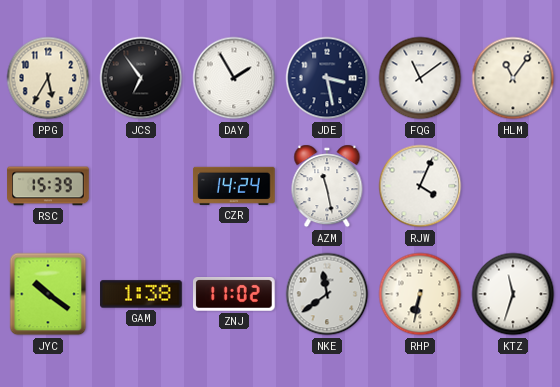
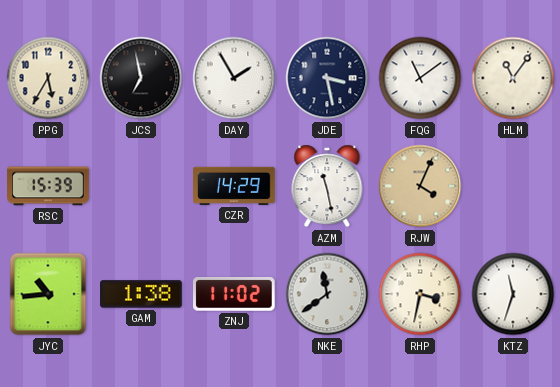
JCS: 6:54 -> 6:58
CZR: 14:24 -> 14:29
RJW dial: white -> champagne
JYC: 10:21 -> 10:44
RHP: 6:32 -> 3:32
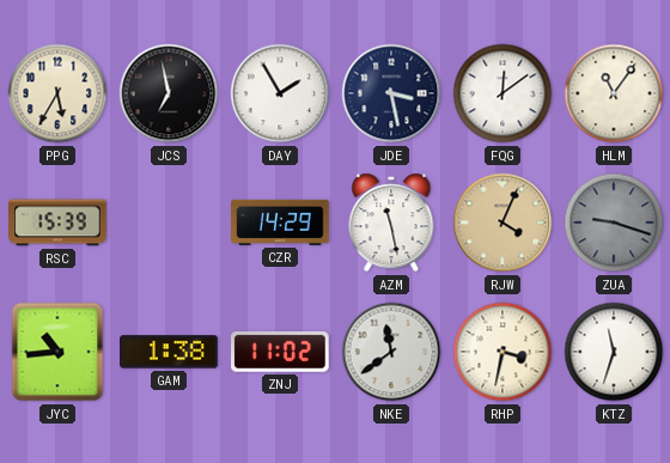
FQG: 11:09 -> 12:09
ZUA: none -> 9:18
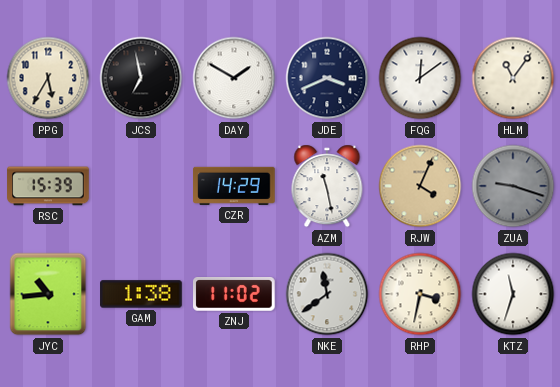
DAY: 1:55 -> 1:50
JDE: 3:28 -> 3:41
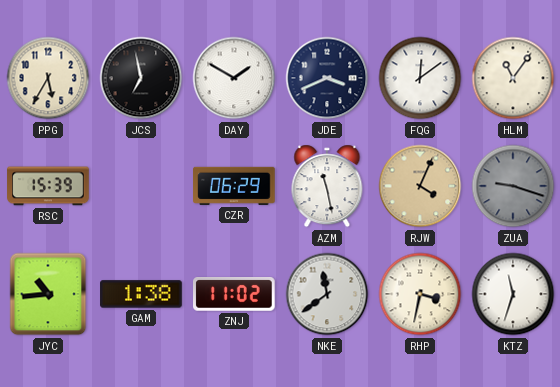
CZR: 14:29 -> 06:29
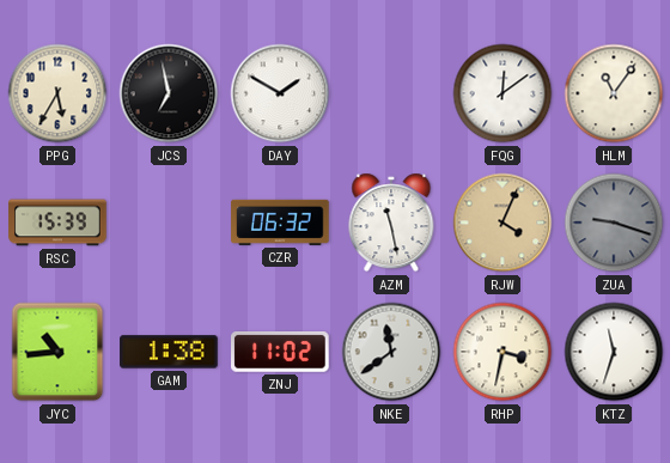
JDE: 3:41 -> none
CZR: 06:29 -> 06:32
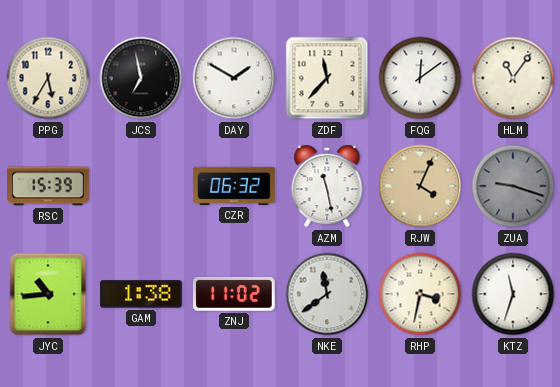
ZDF: none -> 11:37
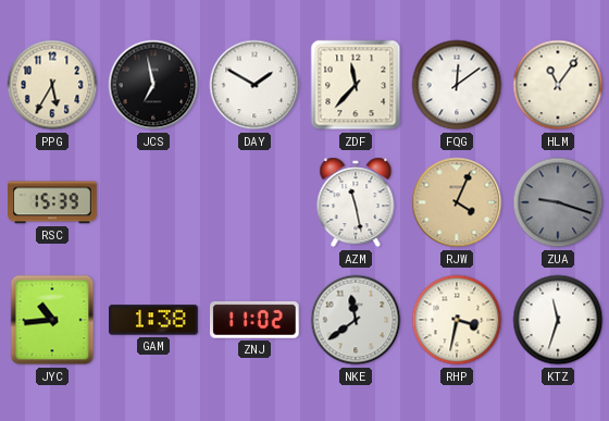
CZR: 06:32 -> none
